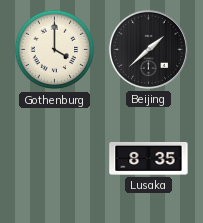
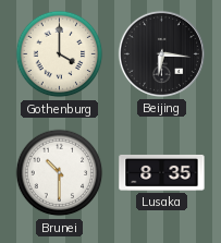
Beijing: 1:38 -> 6:16
Brunei: none -> 10:30
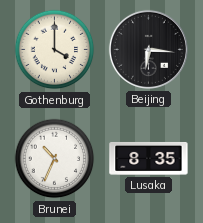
Brunei: 10:30 -> 10:34
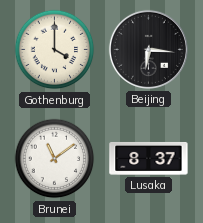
Brunei: 10:34 -> 11:09
Lusaka: 8:35 -> 8:37
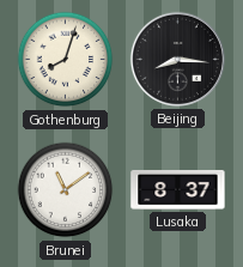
Gothenburg: 4:00 -> 8:03
Beijing: 6:16 -> 8:16
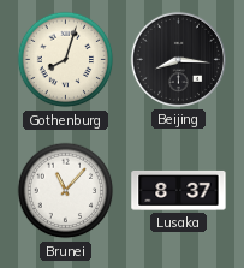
Brunei: 11:09 -> 11:07
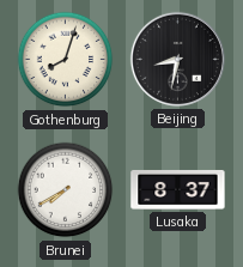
Beijing: 8:16 -> 8:32
Brunei: 11:07 -> 7:40
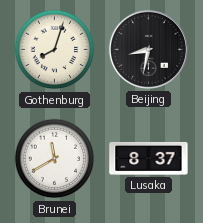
Brunei: 7:40 -> 11:40
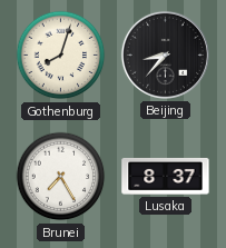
Beijing: 8:32 -> 8:37
Brunei: 11:40 -> 7:25
